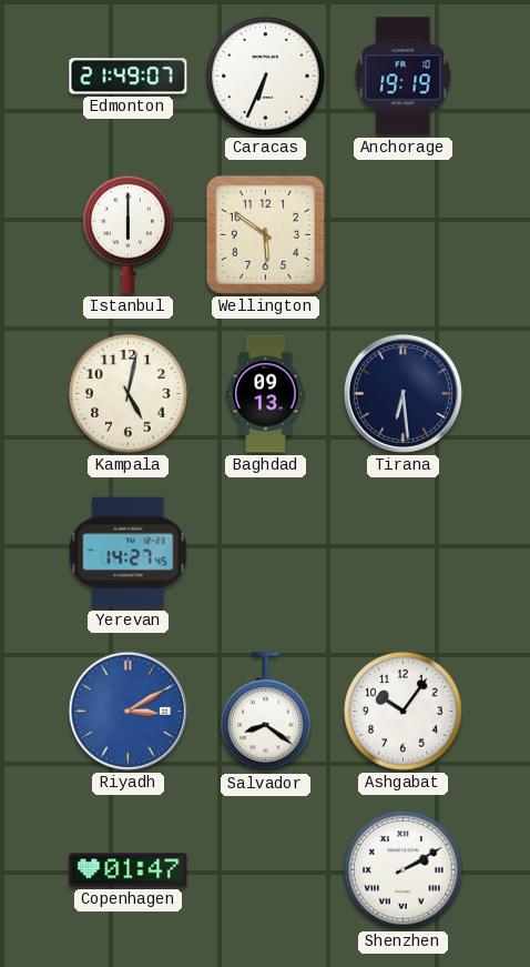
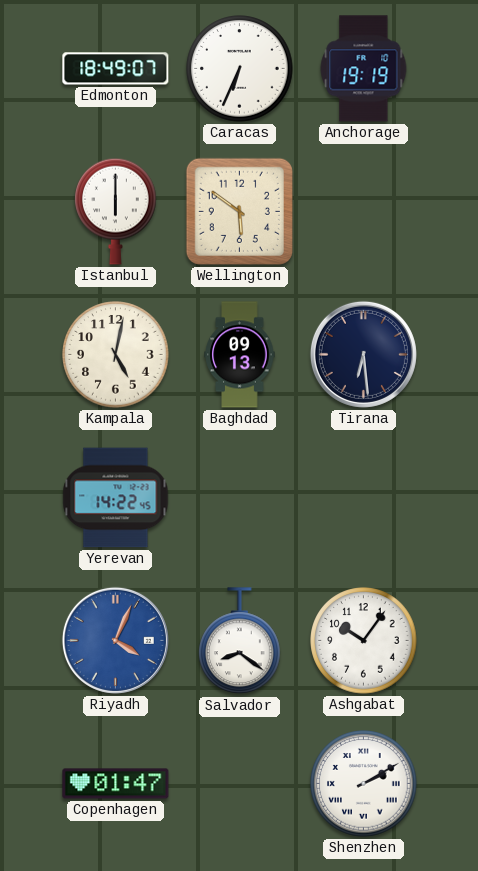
Edmonton: 21:49 -> 18:49
Yerevan: 14:27 -> 14:22
Riyadh: 3:10 -> 4:04
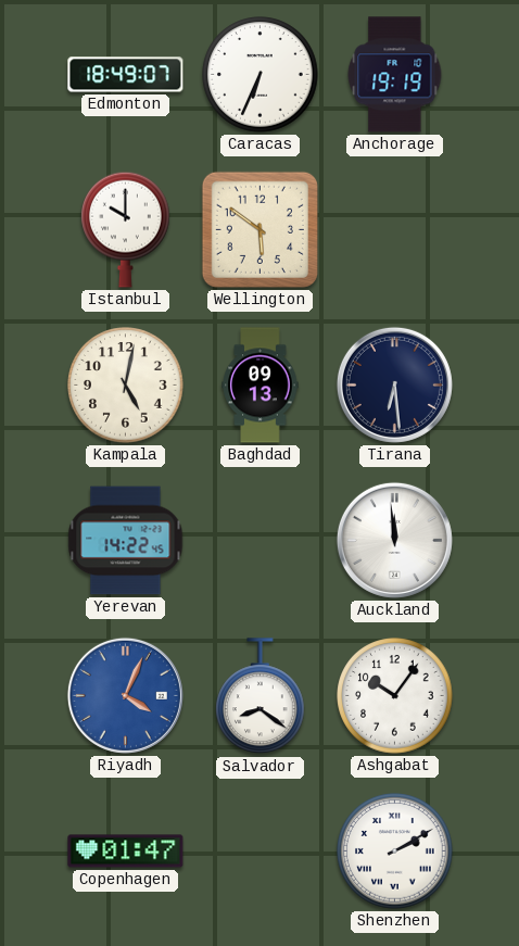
Istanbul: 6:00 -> 10:00
Auckland: none -> 11:59
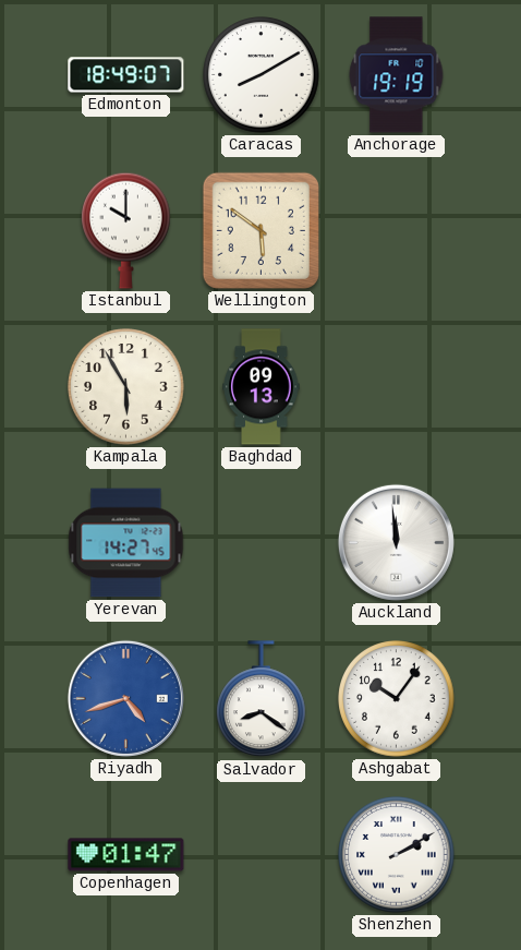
Caracas: 6:34 -> 8:10
Kampala: 5:02 -> 5:55
Tirana: 6:29 -> none
Yerevan: 14:22 -> 14:27
Riyadh: 4:04 -> 4:42
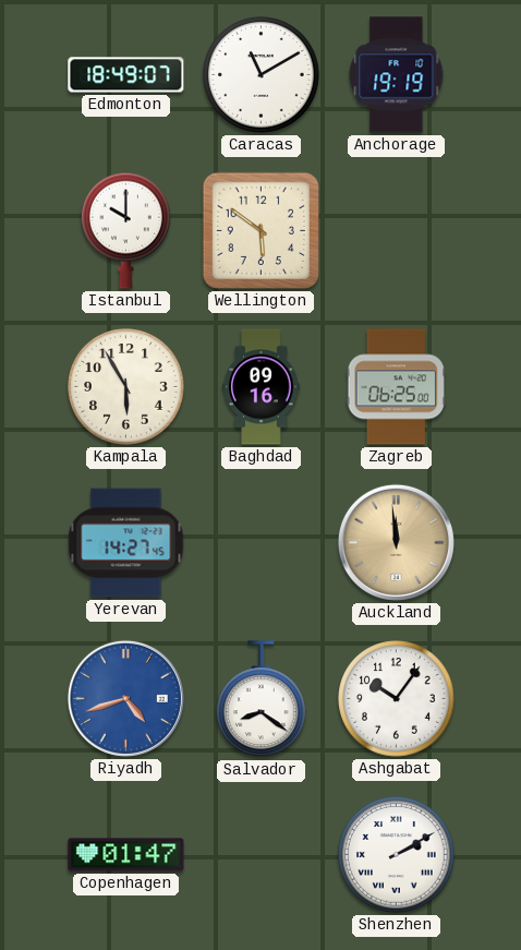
Caracas: 8:10 -> 11:10
Baghdad: 09:13 -> 09:16
Zagreb: none -> 06:25
Auckland dial: white -> champagne
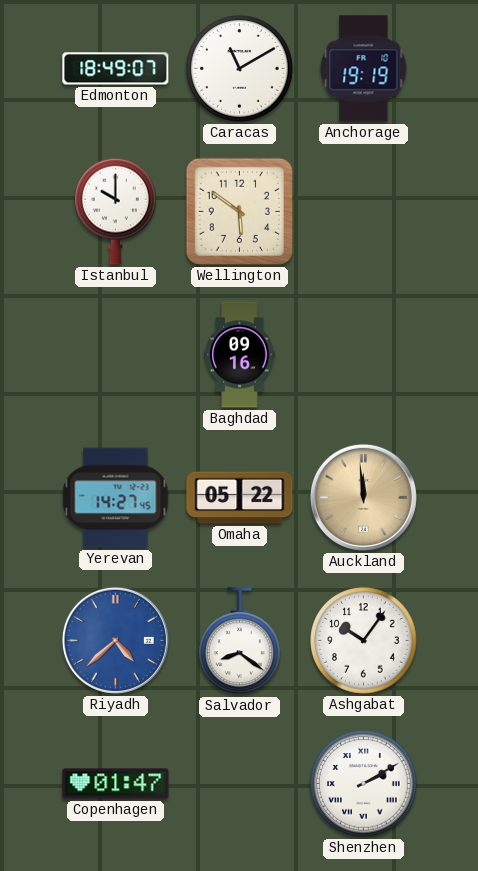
Kampala: 5:55 -> none
Zagreb: 06:25 -> none
Omaha: none -> 05:22
Riyadh: 4:42 -> 4:38
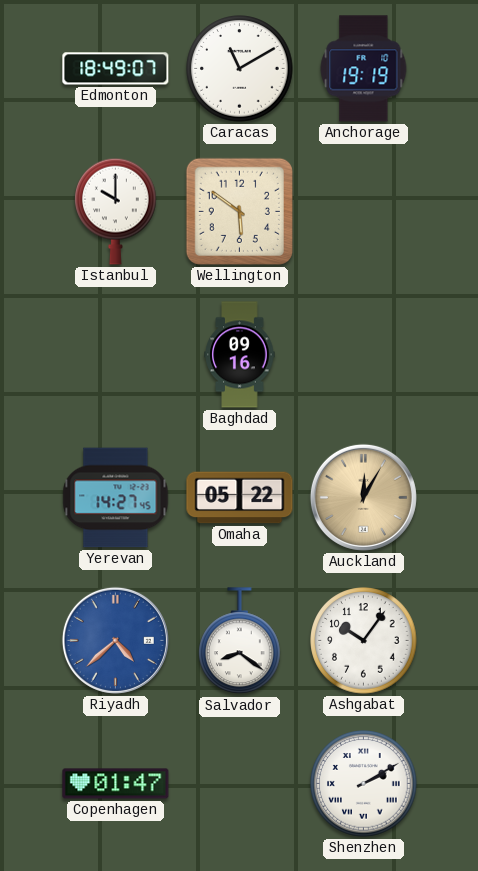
Auckland: 11:59 -> 12:05
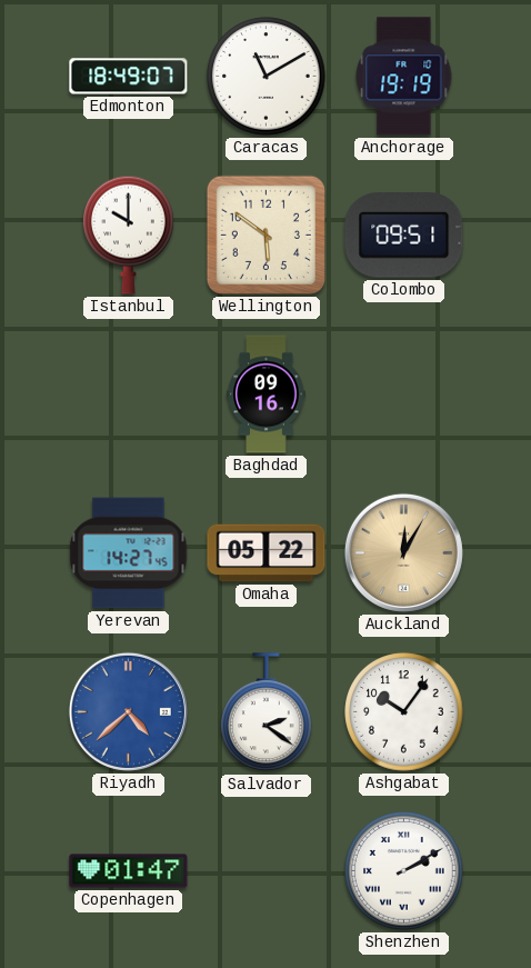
Colombo: none -> 09:51
Salvador: 8:21 -> 2:21
